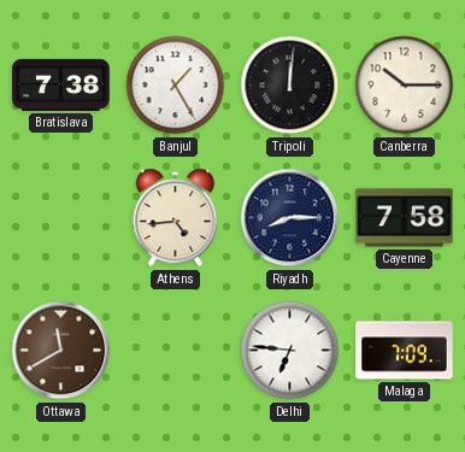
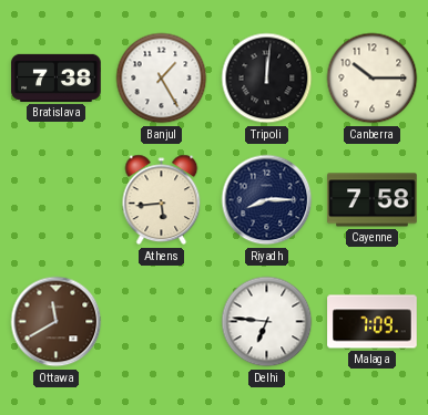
Athens: 4:44 -> 5:44
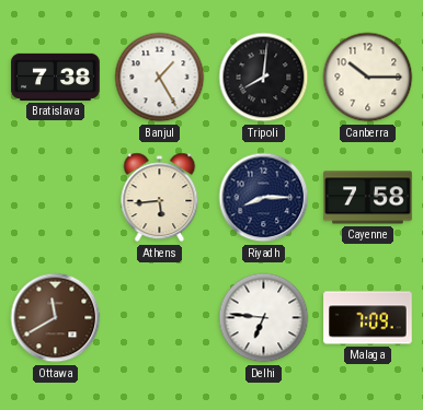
Tripoli: 12:01 -> 8:01
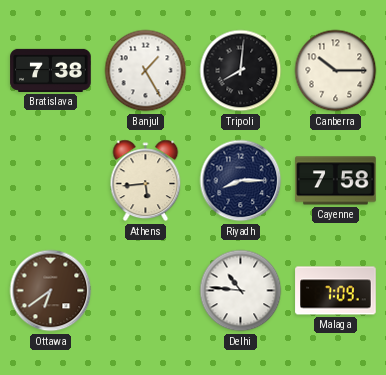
Ottawa: 11:40 -> 6:39
Delhi: 6:46 -> 10:46
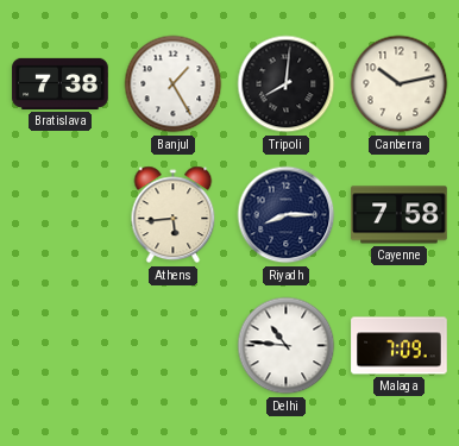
Canberra: 10:15 -> 10:13
Ottawa: 6:39 -> none
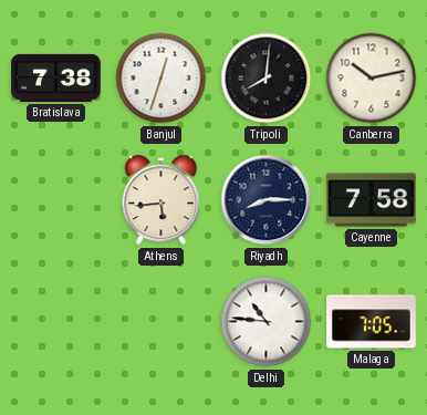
Banjul: 1:25 -> 12:33
Malaga: 7:09 -> 7:05
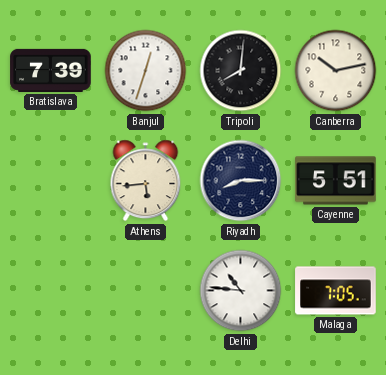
Bratislava: 7:38 -> 7:39
Cayenne: 7:58 -> 5:51
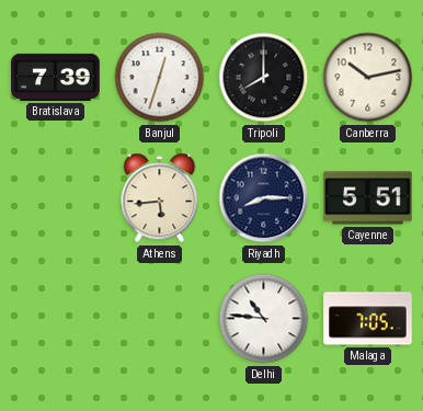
Tripoli: 8:01 -> 8:00
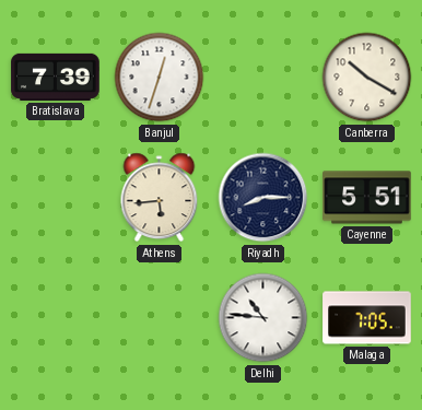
Tripoli: 8:00 -> none
Canberra: 10:13 -> 10:20
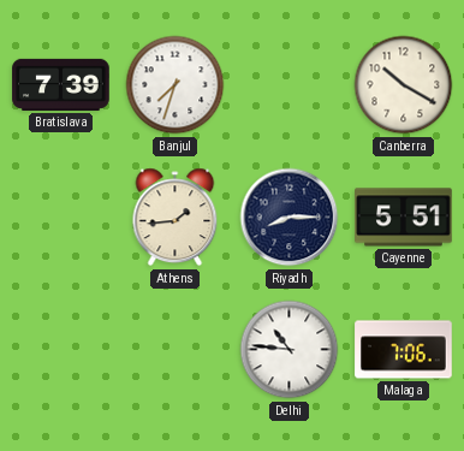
Banjul: 12:33 -> 7:33
Athens: 5:44 -> 1:44
Malaga: 7:05 -> 7:06
